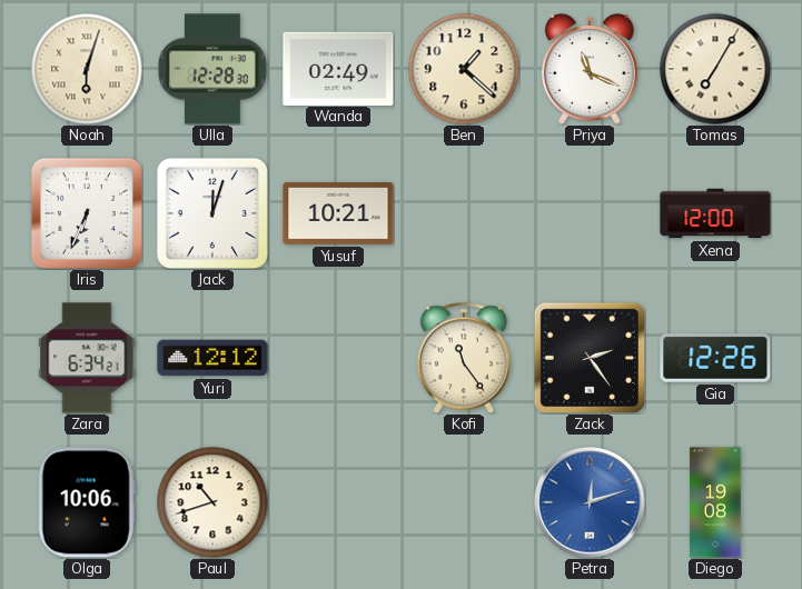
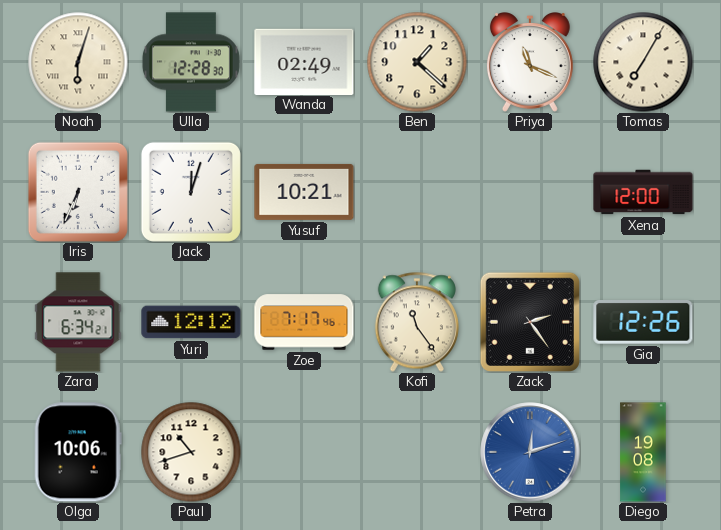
Zoe: none -> 7:17
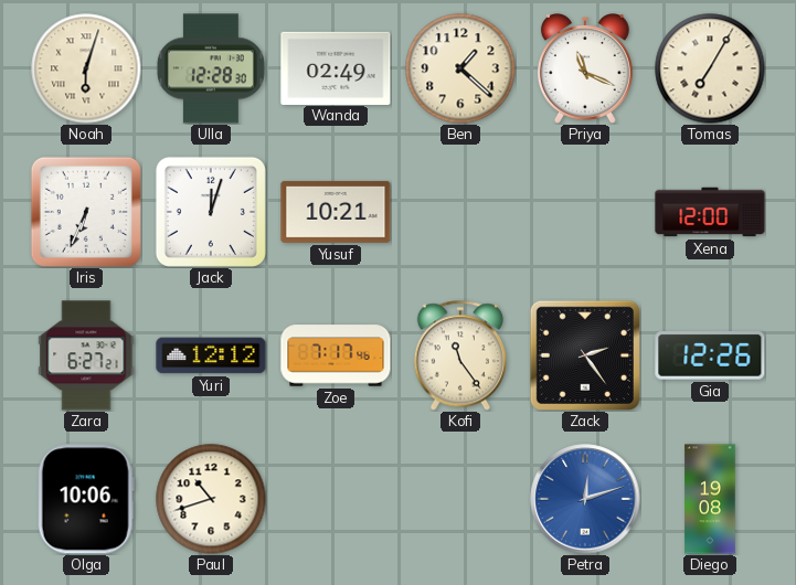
Zara: 6:34 -> 6:27
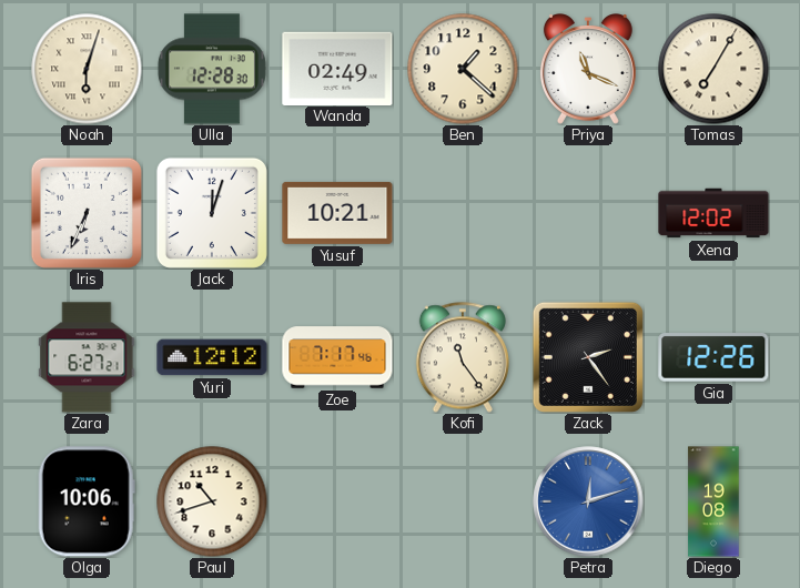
Xena: 12:00 -> 12:02
